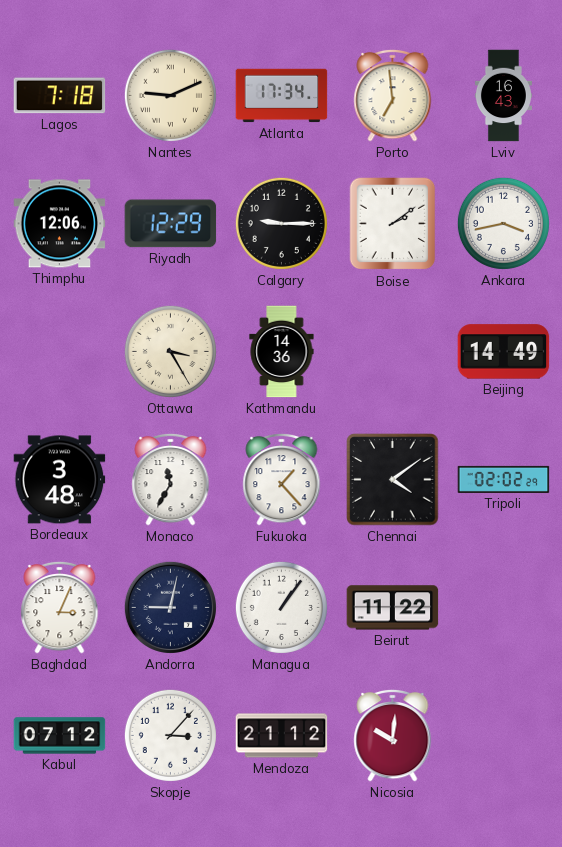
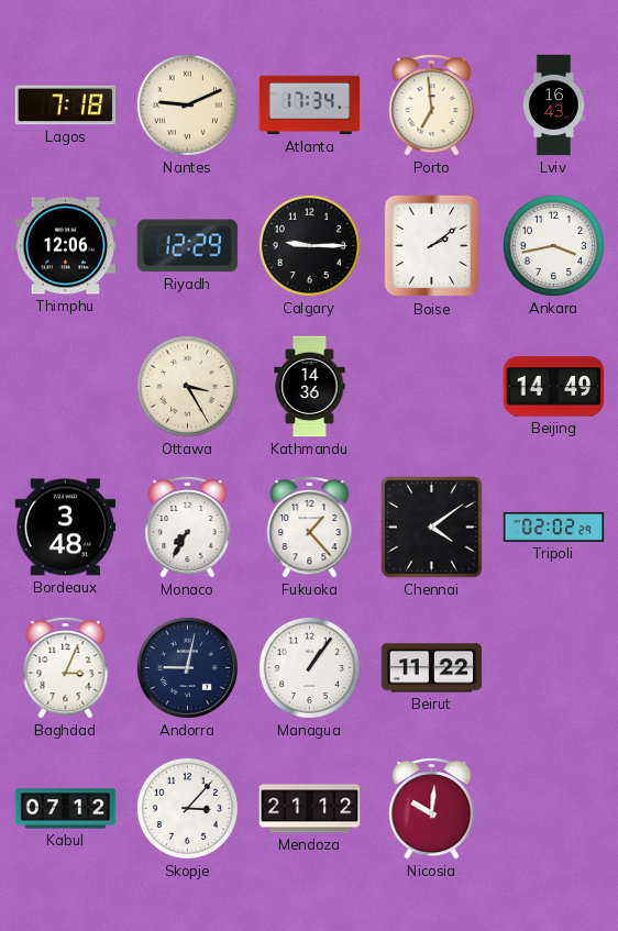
Monaco: 11:35 -> 7:35
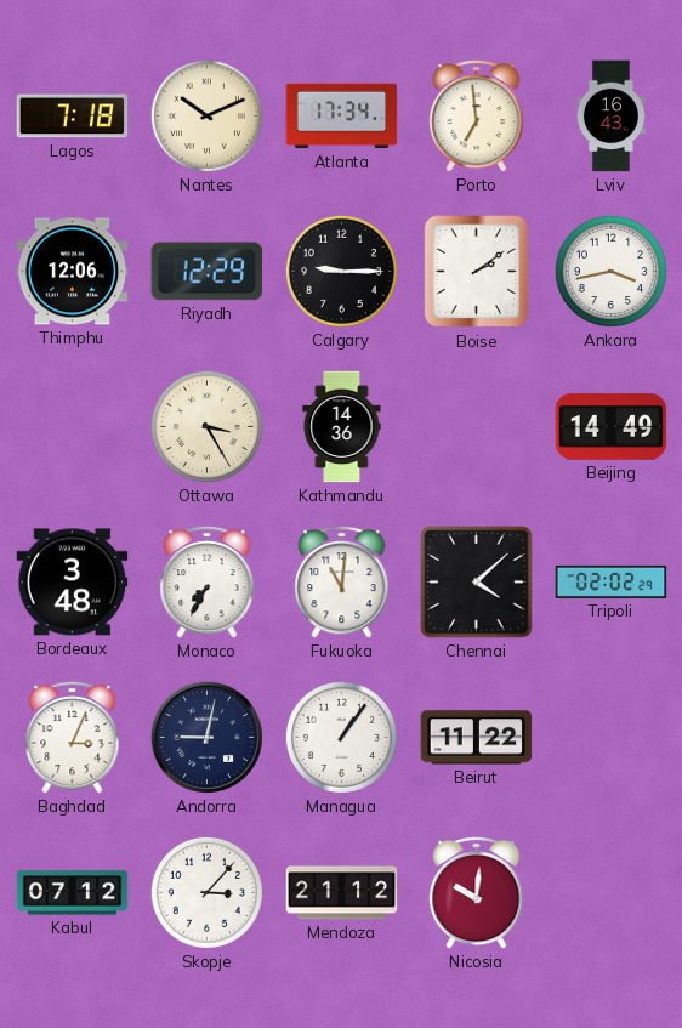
Nantes: 9:11 -> 10:11
Fukuoka: 1:23 -> 11:01
Chennai: 4:09 -> 4:08
